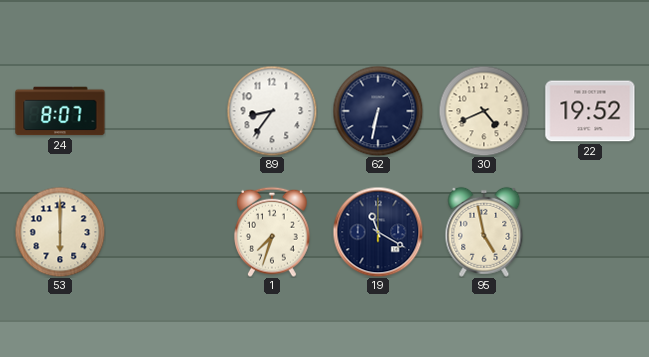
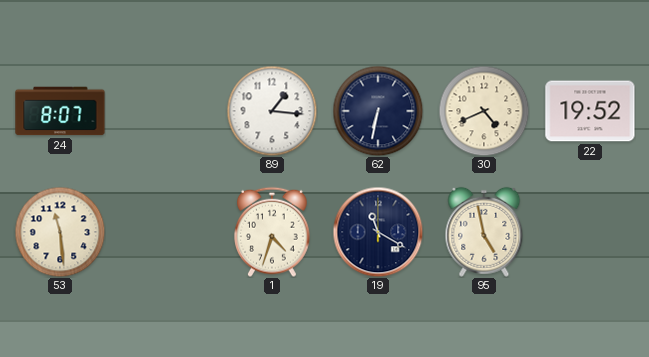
89: 8:36 -> 1:16
53: 6:00 -> 11:29
1: 7:33 -> 4:33
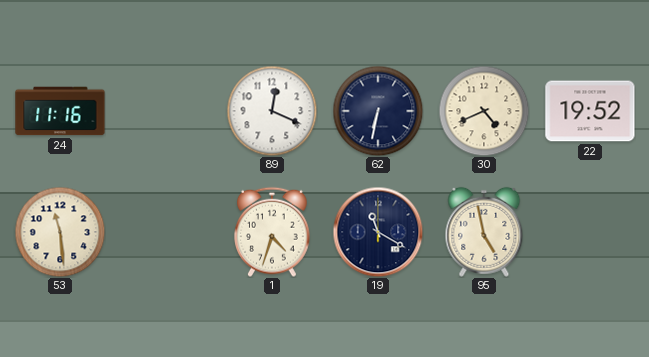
24: 8:07 -> 11:16
89: 1:16 -> 12:19
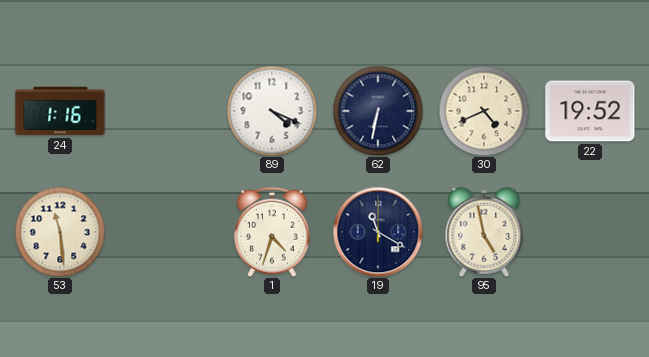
24: 11:16 -> 1:16
89: 12:19 -> 4:19
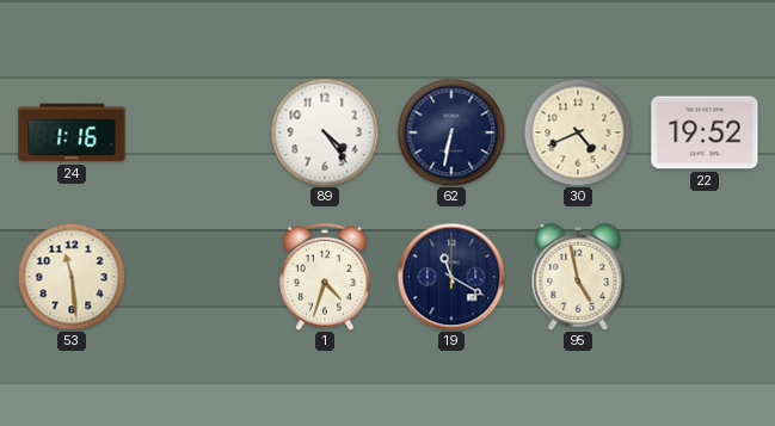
89: 4:19 -> 4:24
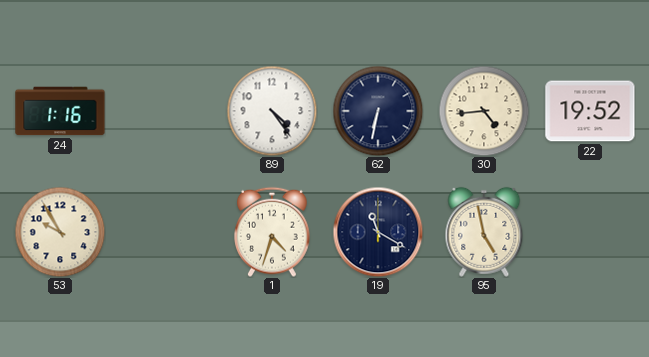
30: 4:41 -> 4:44
53: 11:29 -> 9:55
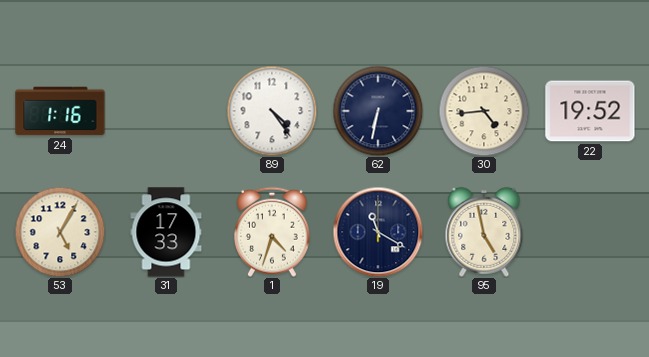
53: 9:55 -> 5:05
31: none -> 17:33
